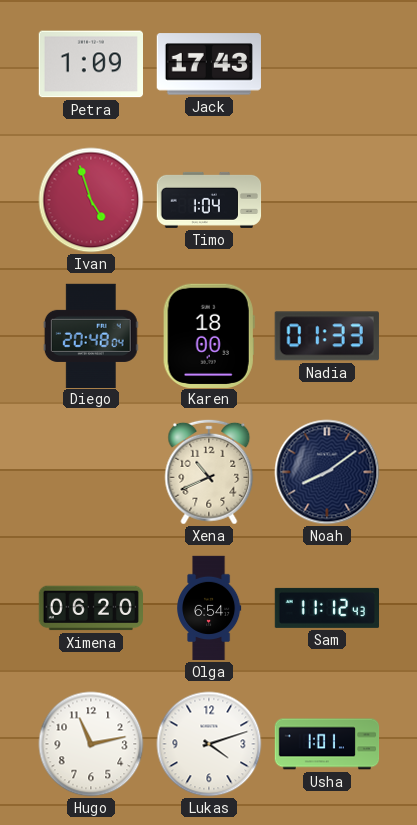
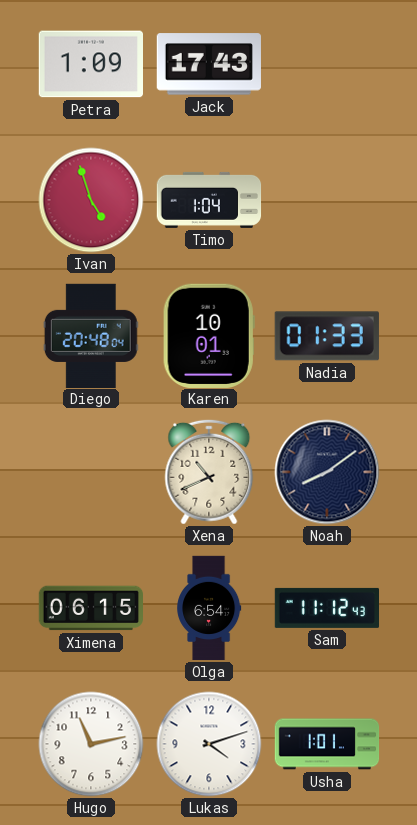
Karen: 18:00 -> 10:01
Ximena: 06:20 -> 06:15
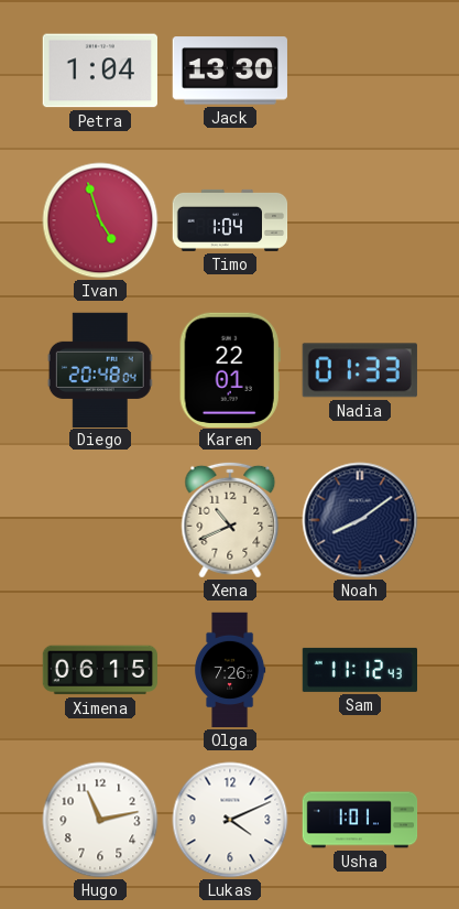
Petra: 1:09 -> 1:04
Jack: 17:43 -> 13:30
Karen: 10:01 -> 22:01
Olga: 6:54 -> 7:26
Lukas: 4:12 -> 4:11
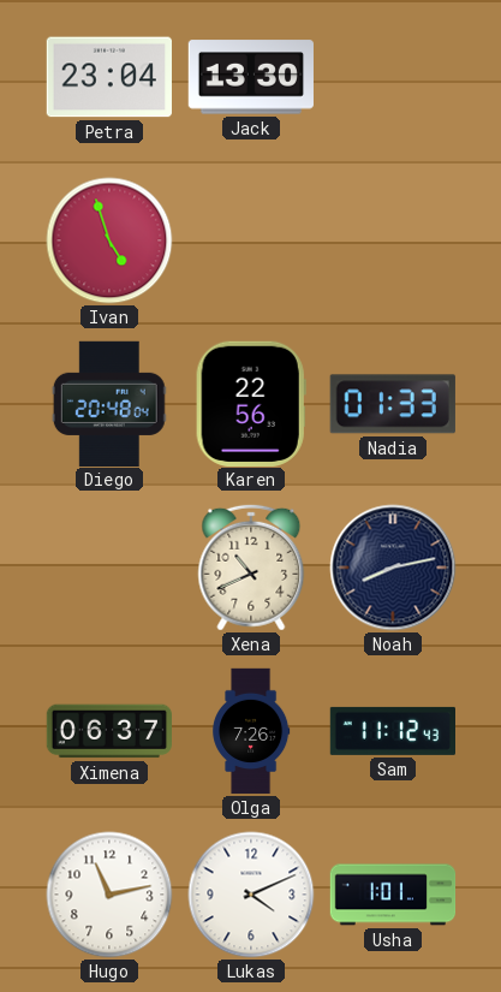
Petra: 1:04 -> 23:04
Timo: 1:04 -> none
Karen: 22:01 -> 22:56
Noah: 8:09 -> 8:13
Ximena: 06:15 -> 06:37
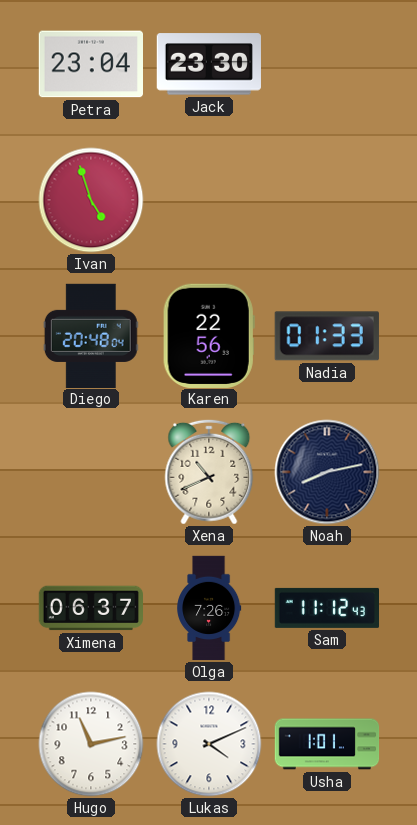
Jack: 13:30 -> 23:30
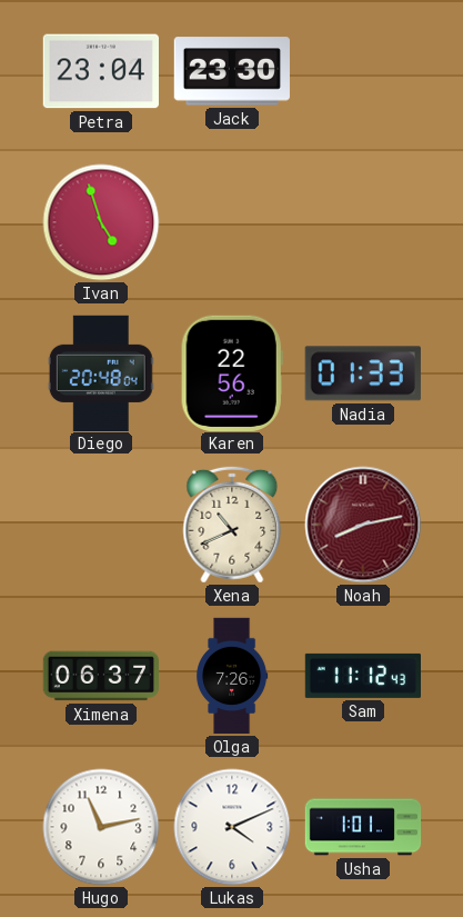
Noah dial: navy -> burgundy
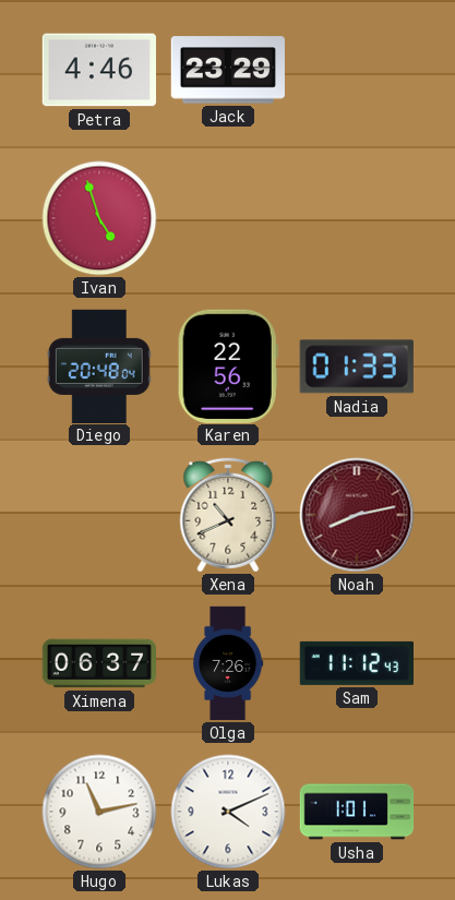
Petra: 23:04 -> 4:46
Jack: 23:30 -> 23:29
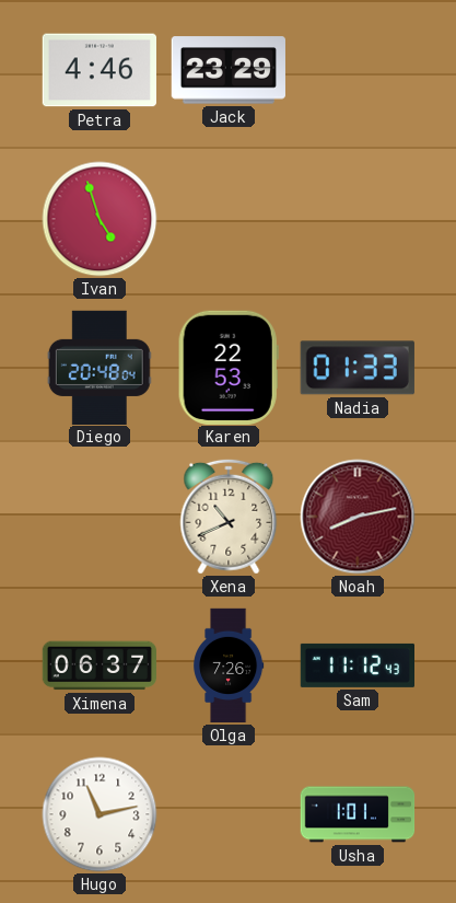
Karen: 22:56 -> 22:53
Lukas: 4:11 -> none
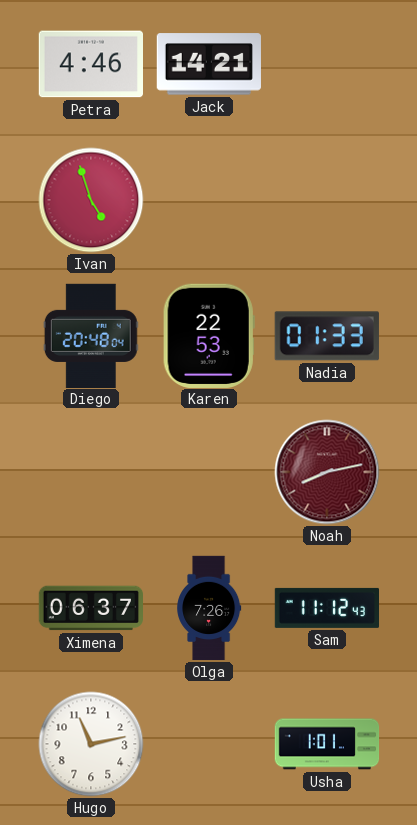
Jack: 23:29 -> 14:21
Xena: 10:41 -> none
